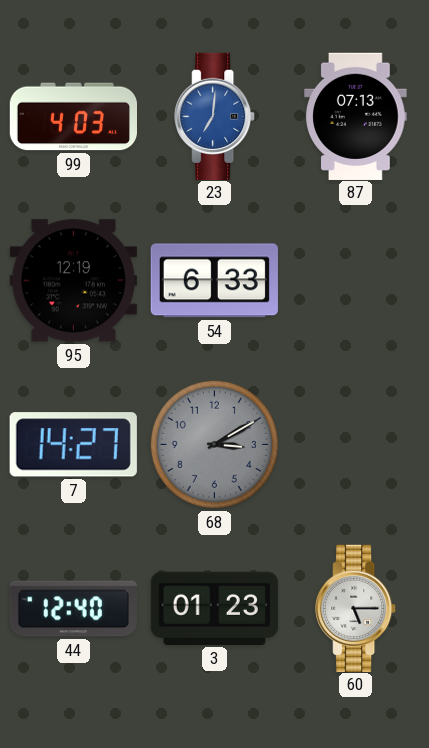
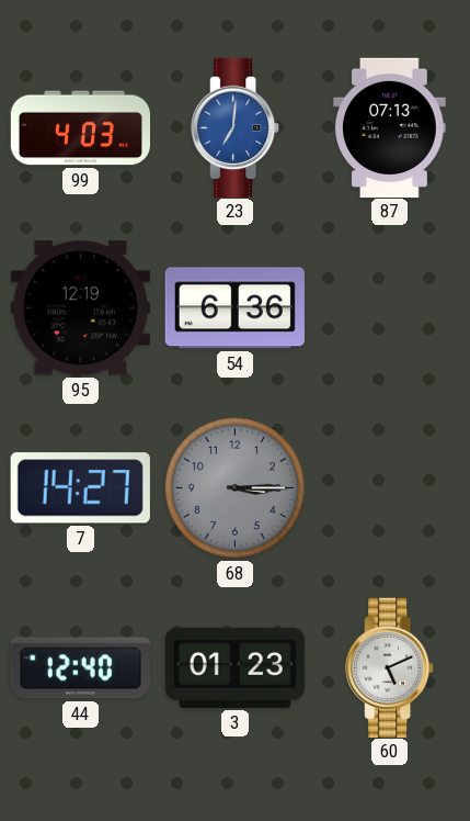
54: 6:33 -> 6:36
68: 3:10 -> 3:15
60: 5:15 -> 5:11
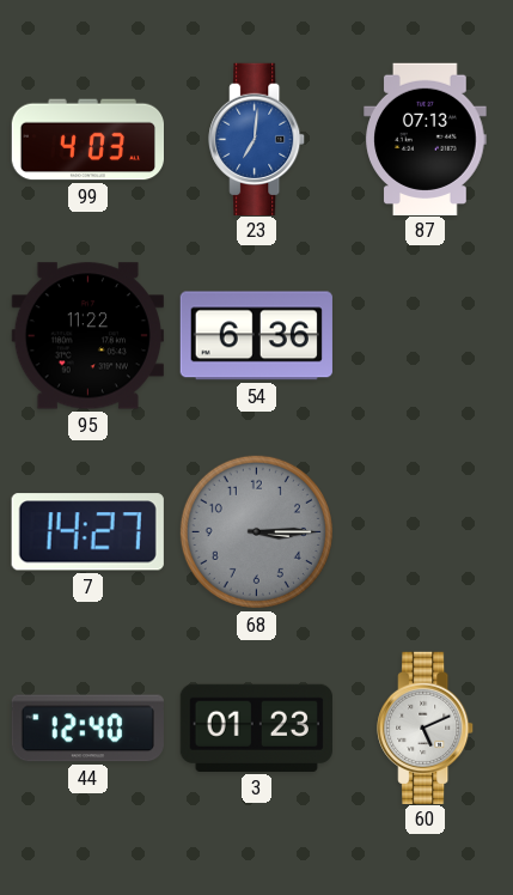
95: 12:19 -> 11:22
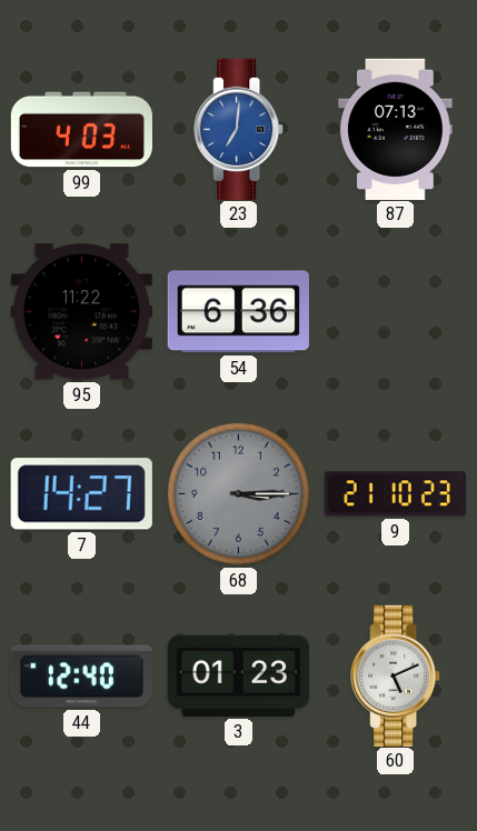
9: none -> 21:10
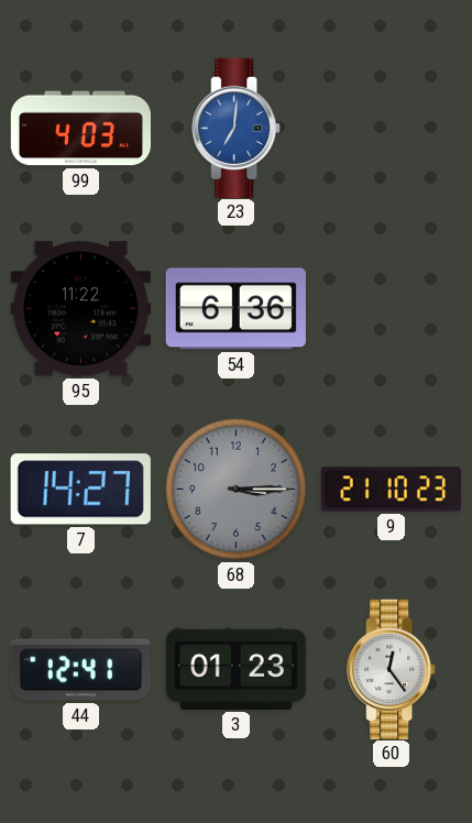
87: 07:13 -> none
44: 12:40 -> 12:41
60: 5:11 -> 12:24
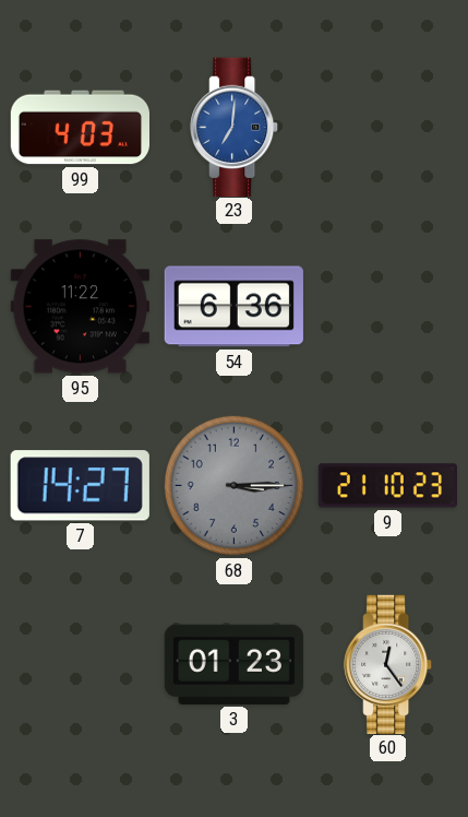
44: 12:41 -> none
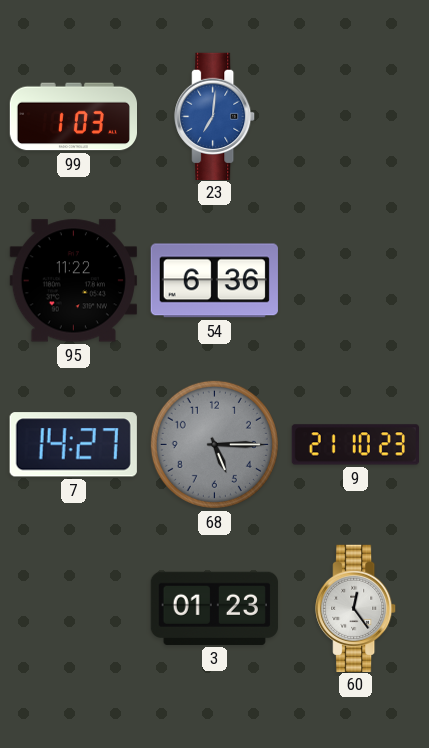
99: 4:03 -> 1:03
68: 3:15 -> 5:15
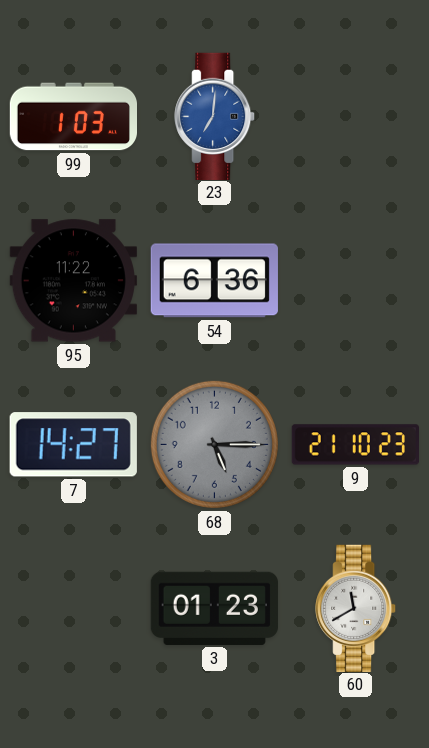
60: 12:24 -> 11:40
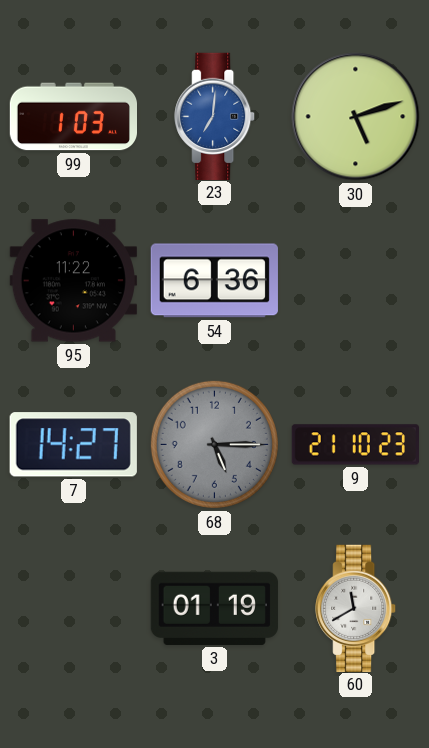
30: none -> 5:12
3: 01:23 -> 01:19
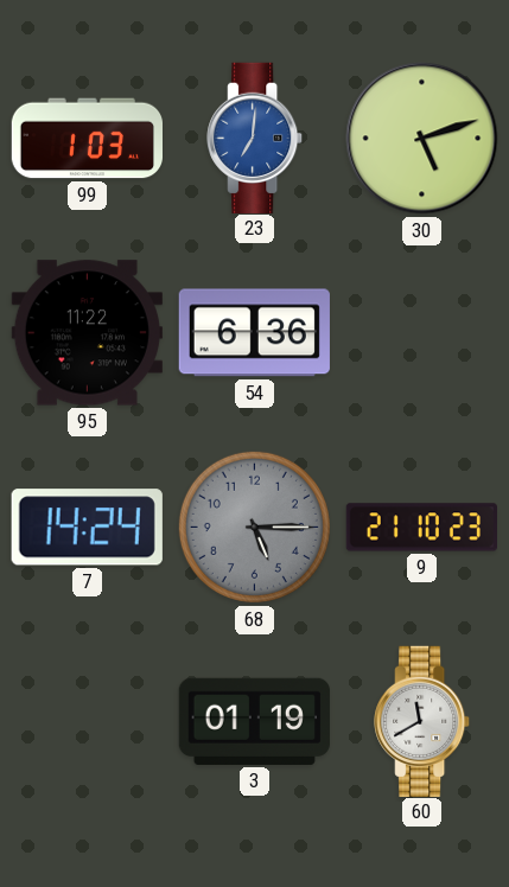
7: 14:27 -> 14:24
